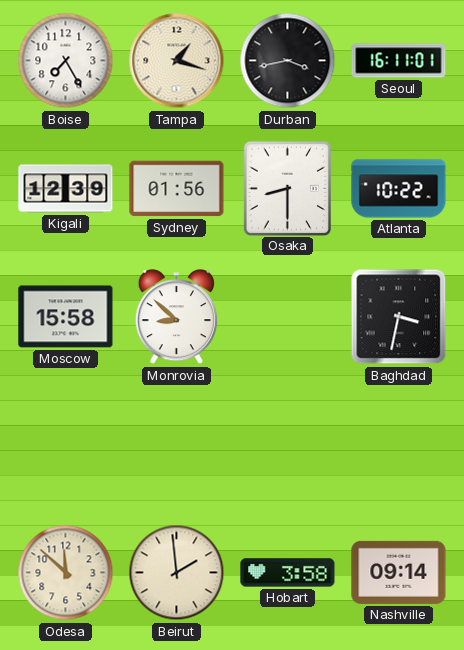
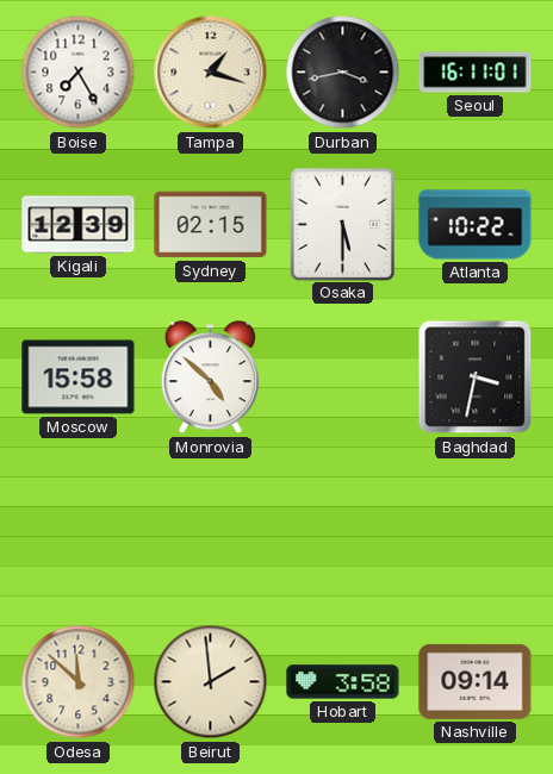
Sydney: 01:56 -> 02:15
Osaka: 8:30 -> 5:30
Monrovia: 8:52 -> 4:52
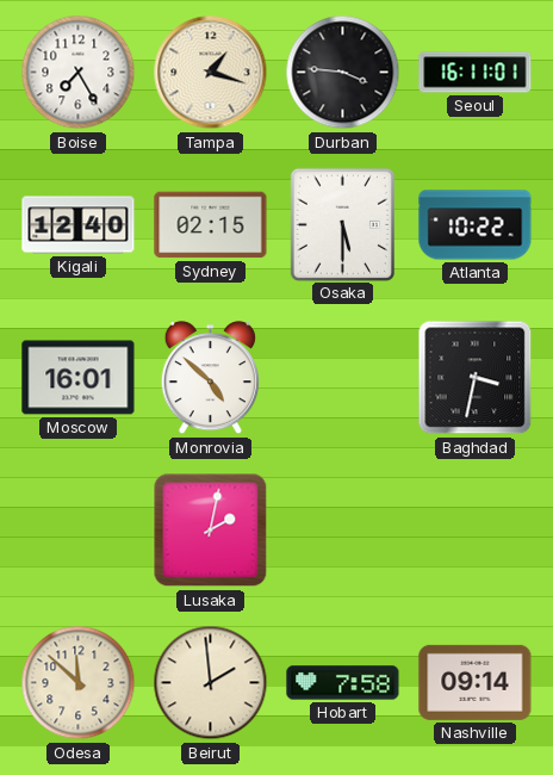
Durban: 3:43 -> 3:46
Kigali: 12:39 -> 12:40
Moscow: 15:58 -> 16:01
Lusaka: none -> 2:02
Hobart: 3:58 -> 7:58
